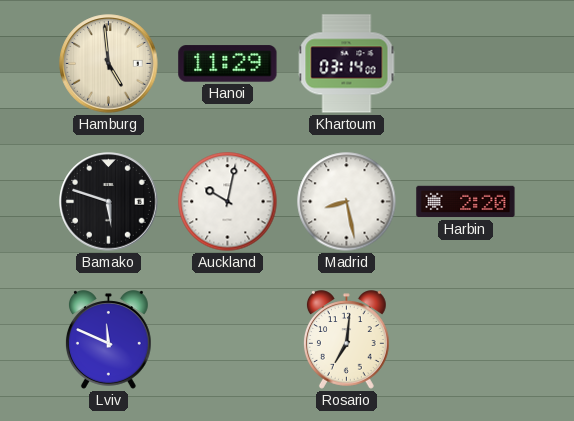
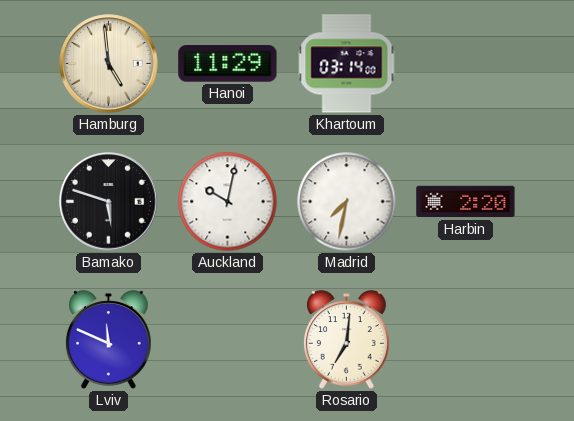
Madrid: 8:28 -> 7:32
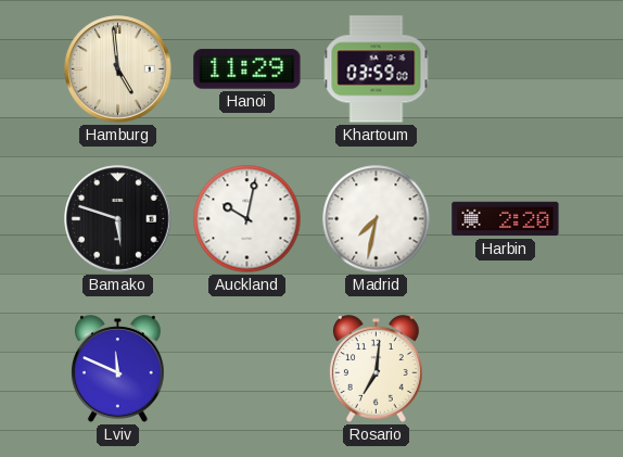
Khartoum: 03:14 -> 03:59
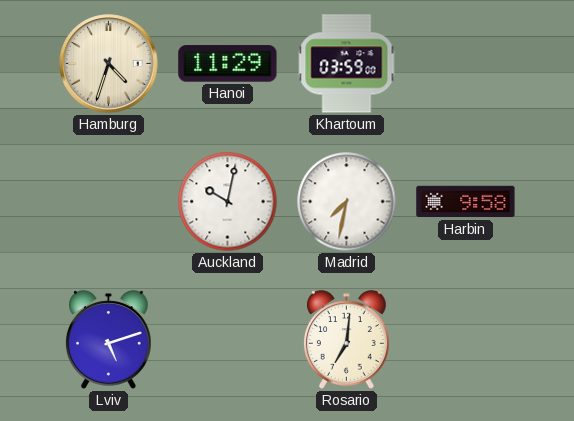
Hamburg: 4:59 -> 4:33
Bamako: 5:48 -> none
Harbin: 2:20 -> 9:58
Lviv: 11:49 -> 5:12
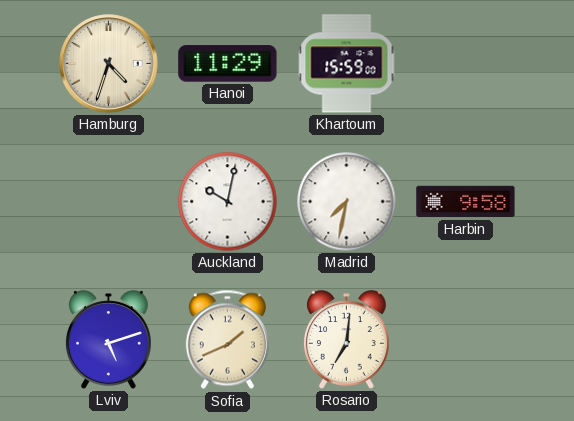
Khartoum: 03:59 -> 15:59
Sofia: none -> 1:41
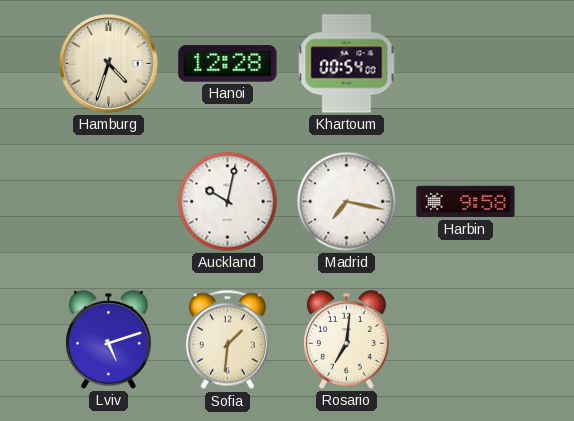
Hanoi: 11:29 -> 12:28
Khartoum: 15:59 -> 00:54
Madrid: 7:32 -> 7:17
Sofia: 1:41 -> 1:31
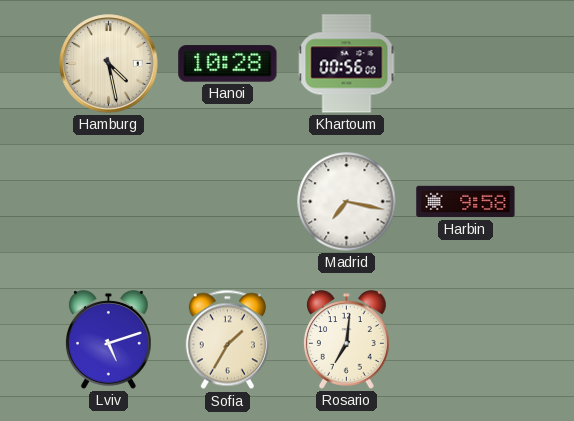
Hamburg: 4:33 -> 4:28
Hanoi: 12:28 -> 10:28
Khartoum: 00:54 -> 00:56
Auckland: 10:02 -> none
Sofia: 1:31 -> 1:35
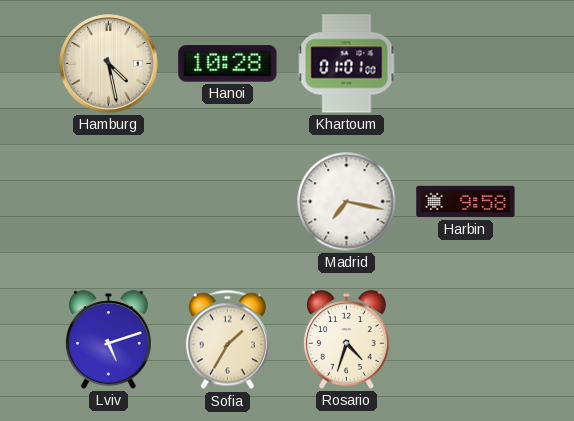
Khartoum: 00:56 -> 01:01
Rosario: 7:01 -> 4:33
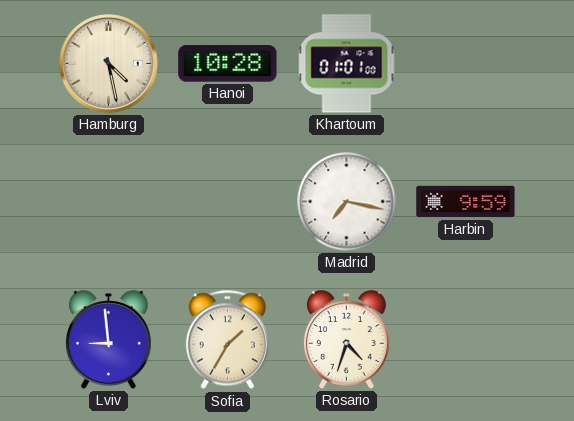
Harbin: 9:58 -> 9:59
Lviv: 5:12 -> 8:59
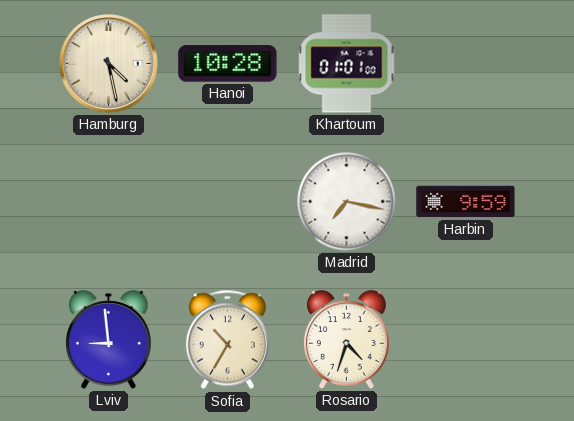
Sofia: 1:35 -> 10:35
